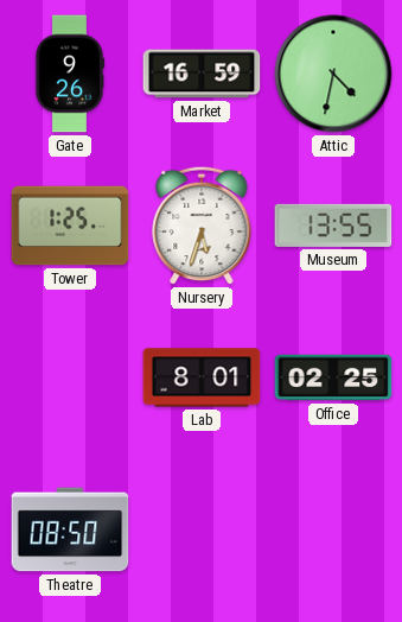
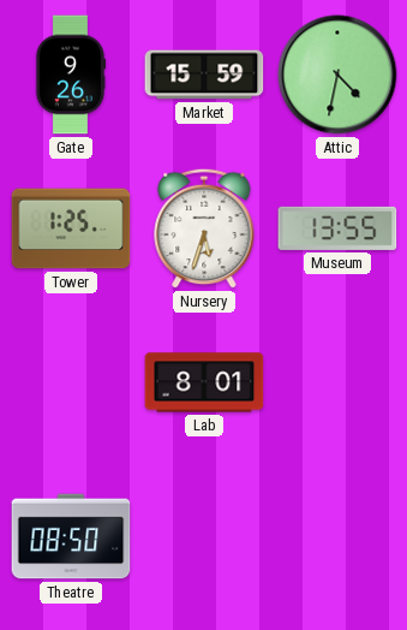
Market: 16:59 -> 15:59
Office: 02:25 -> none
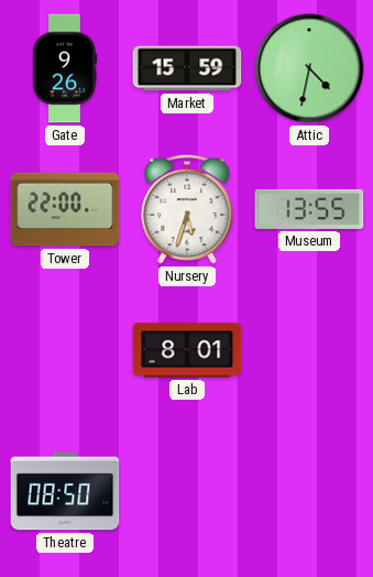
Tower: 1:25 -> 22:00
